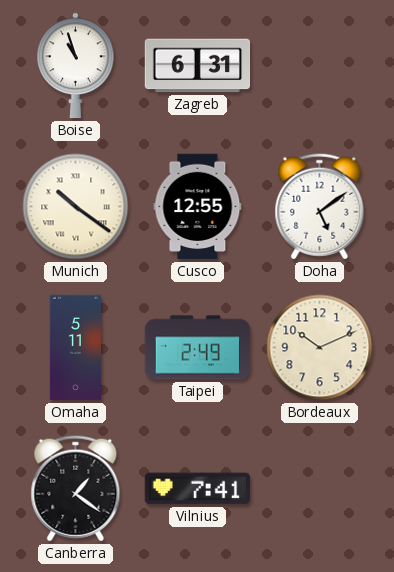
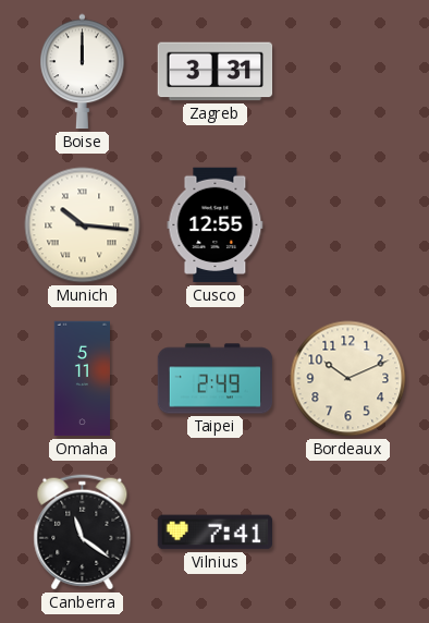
Boise: 10:57 -> 12:00
Zagreb: 6:31 -> 3:31
Munich: 10:21 -> 10:16
Doha: 5:09 -> none
Canberra: 1:21 -> 11:21
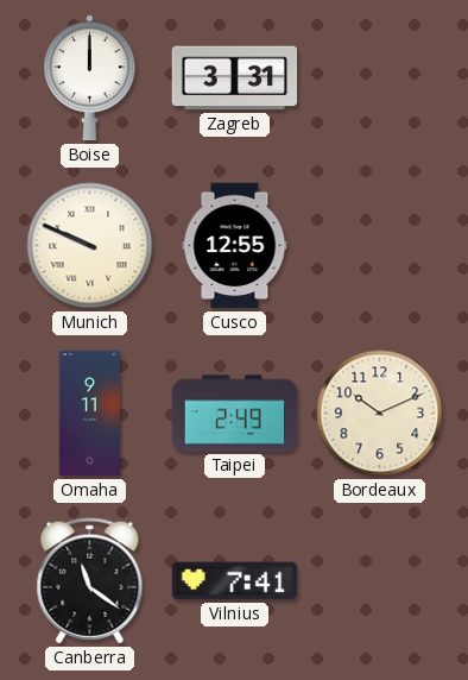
Munich: 10:16 -> 9:49
Omaha: 5:11 -> 9:11
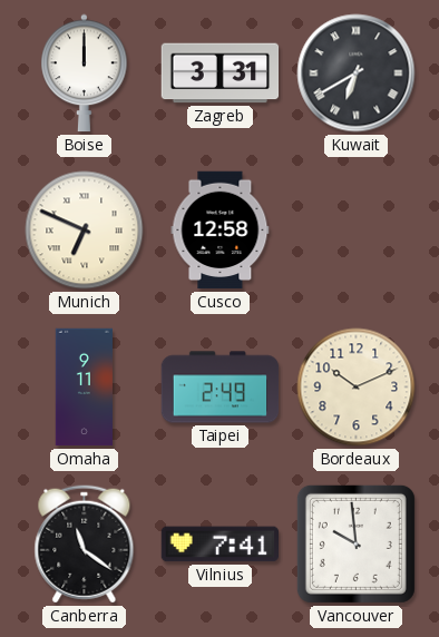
Kuwait: none -> 6:40
Munich: 9:49 -> 6:49
Cusco: 12:55 -> 12:58
Vancouver: none -> 9:59
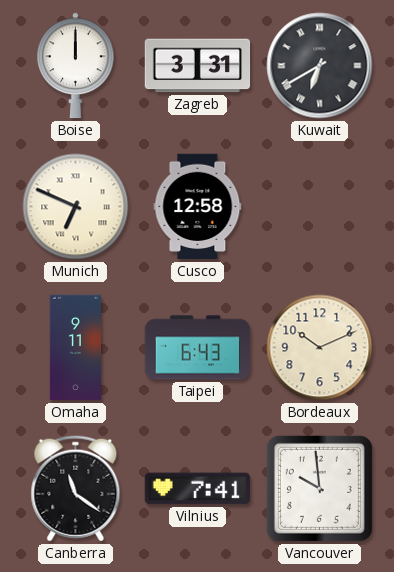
Taipei: 2:49 -> 6:43
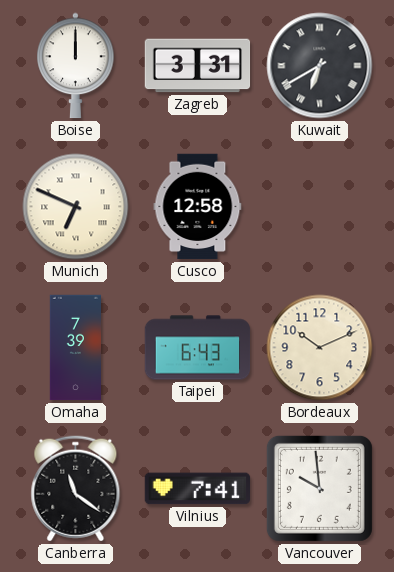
Omaha: 9:11 -> 7:39
